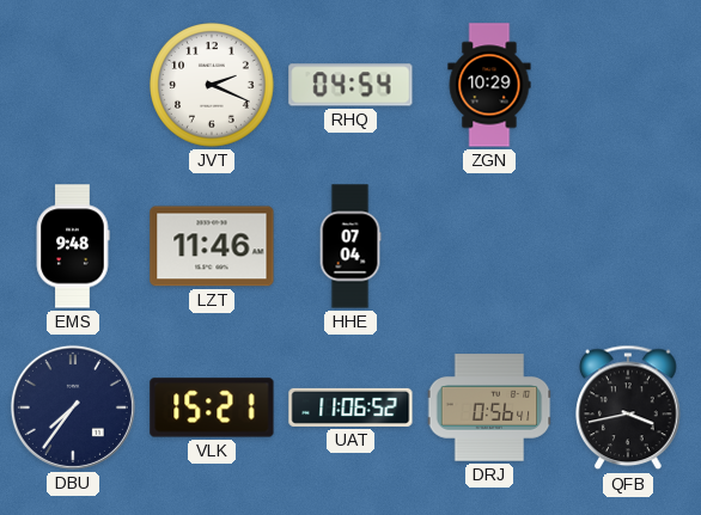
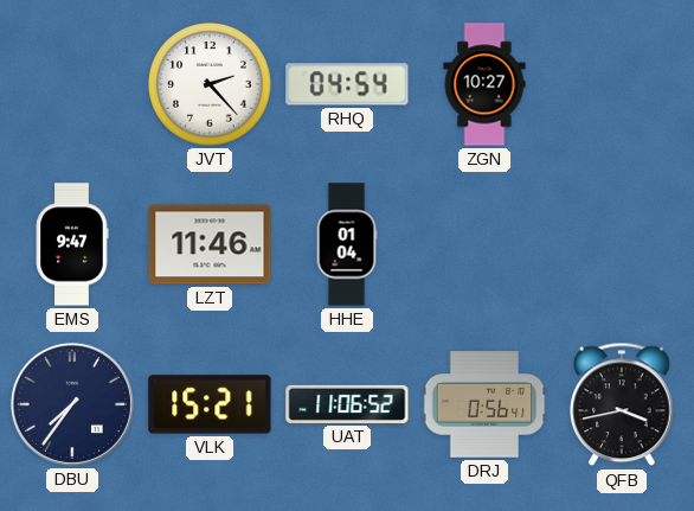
JVT: 2:19 -> 2:23
ZGN: 10:29 -> 10:27
EMS: 9:48 -> 9:47
HHE: 07:04 -> 01:04
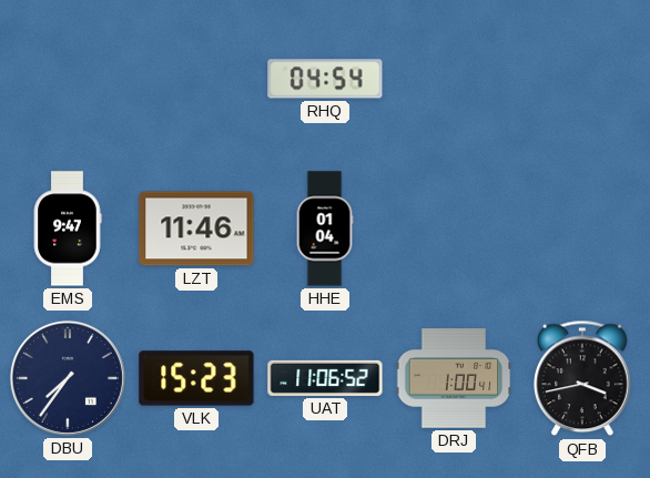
JVT: 2:23 -> none
ZGN: 10:27 -> none
VLK: 15:21 -> 15:23
DRJ: 0:56 -> 1:00
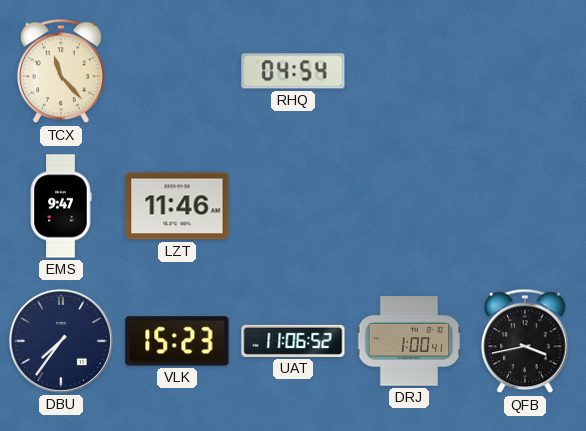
TCX: none -> 11:23
HHE: 01:04 -> none
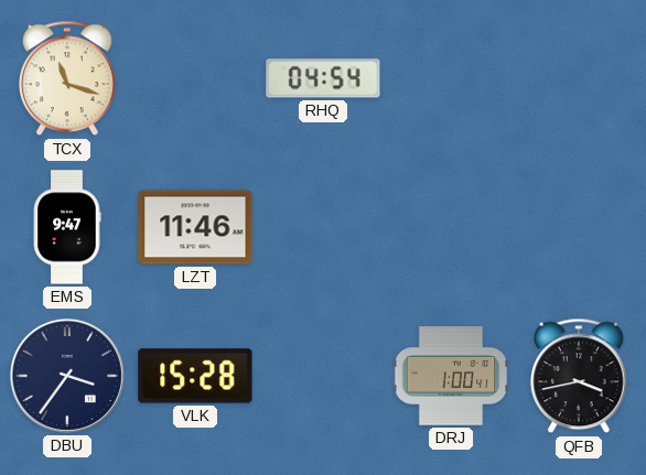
TCX: 11:23 -> 11:18
DBU: 7:36 -> 3:36
VLK: 15:23 -> 15:28
UAT: 11:06 -> none
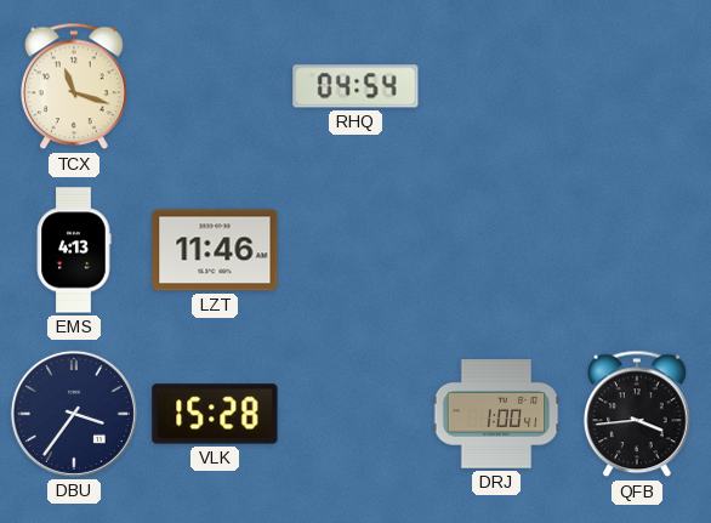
EMS: 9:47 -> 4:13
QFB: 3:43 -> 3:44
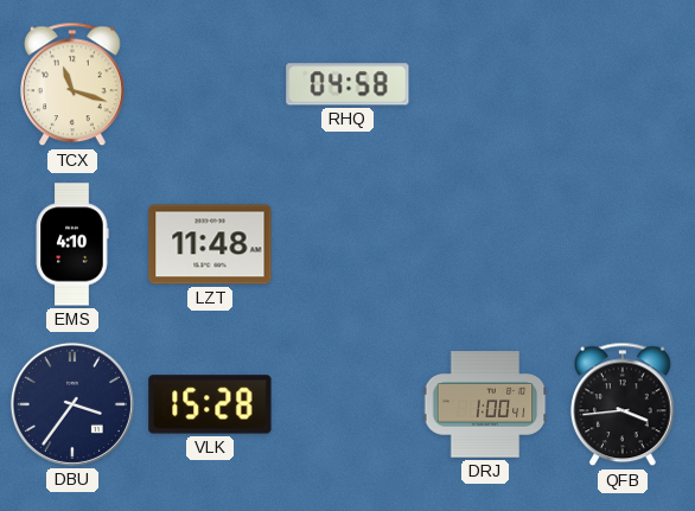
RHQ: 04:54 -> 04:58
EMS: 4:13 -> 4:10
LZT: 11:46 -> 11:48
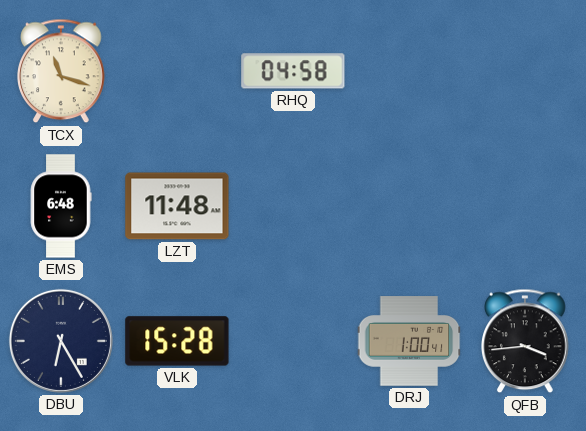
EMS: 4:10 -> 6:48
DBU: 3:36 -> 6:25
